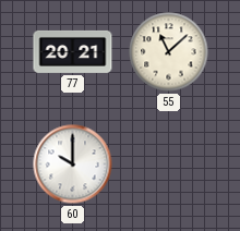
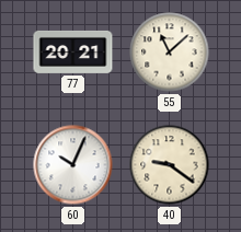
60: 10:00 -> 10:04
40: none -> 9:21
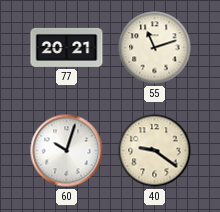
55: 11:08 -> 11:12
60: 10:04 -> 10:03
